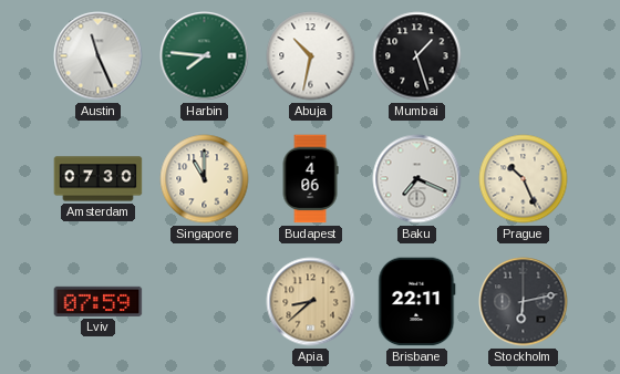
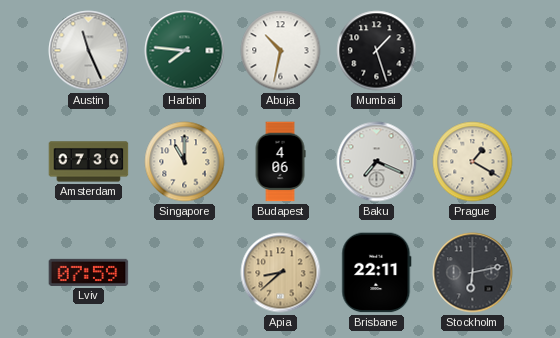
Prague: 10:26 -> 1:20
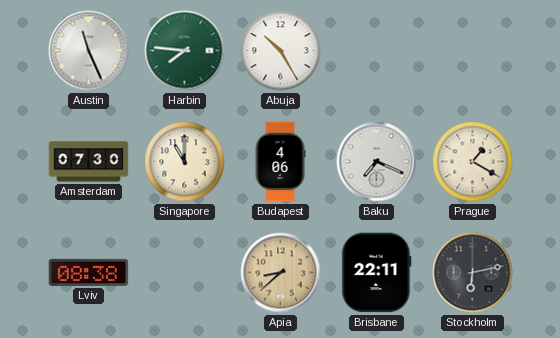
Abuja: 10:32 -> 10:25
Mumbai: 1:27 -> none
Lviv: 07:59 -> 08:38
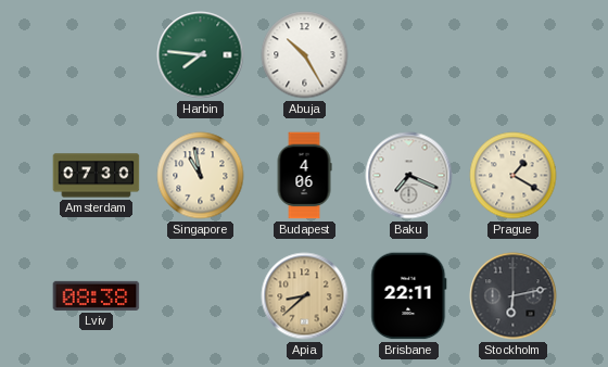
Austin: 11:26 -> none
Singapore: 11:00 -> 10:58
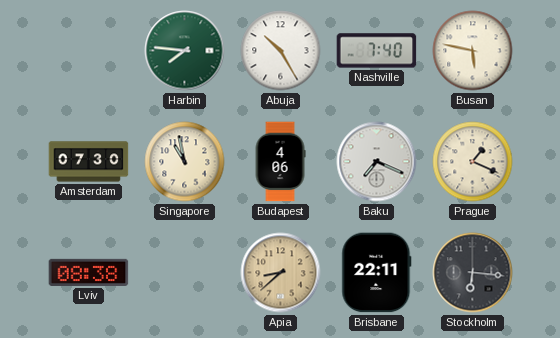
Nashville: none -> 7:40
Busan: none -> 5:47
Prague: 1:20 -> 1:19
Stockholm: 6:13 -> 6:16
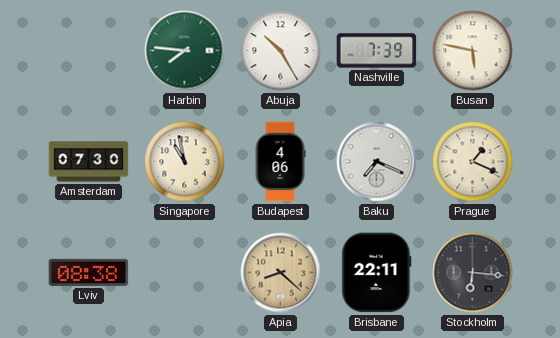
Nashville: 7:40 -> 7:39
Apia: 8:38 -> 8:22
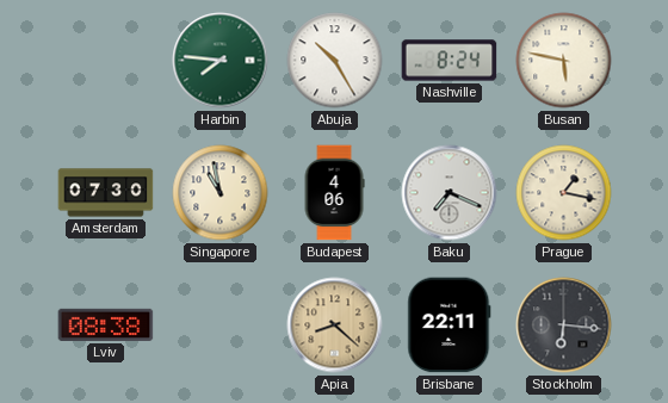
Nashville: 7:39 -> 8:24
Prague: 1:19 -> 1:17
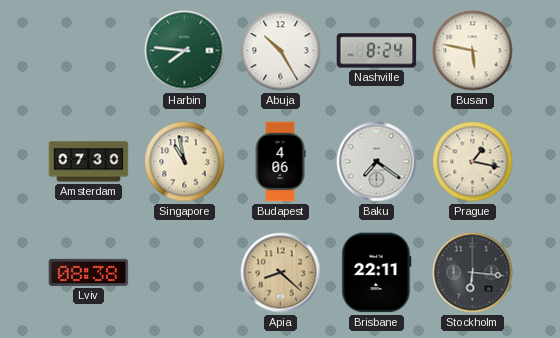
Baku: 7:19 -> 7:21
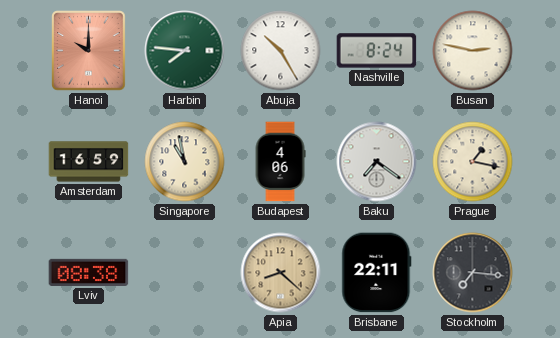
Hanoi: none -> 10:00
Busan: 5:47 -> 2:47
Amsterdam: 07:30 -> 16:59
Stockholm: 6:16 -> 7:16
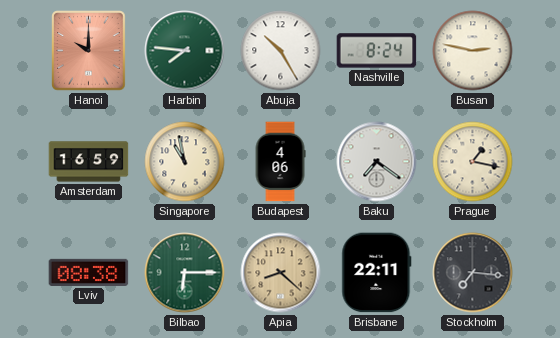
Bilbao: none -> 6:15
